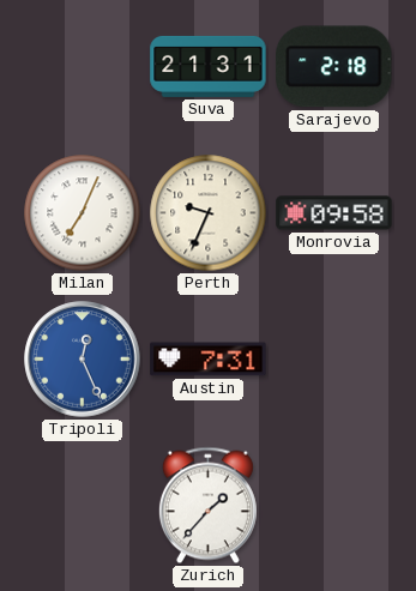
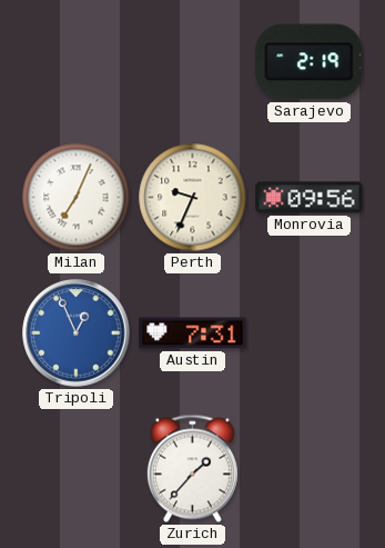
Suva: 21:31 -> none
Sarajevo: 2:18 -> 2:19
Monrovia: 09:58 -> 09:56
Tripoli: 12:26 -> 12:56
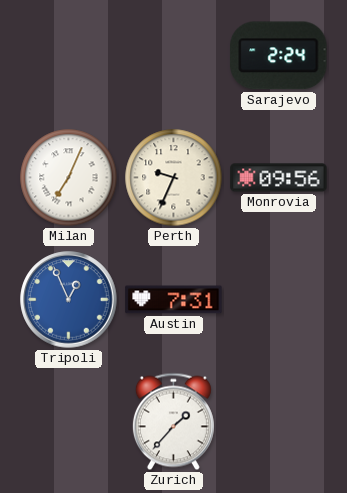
Sarajevo: 2:19 -> 2:24
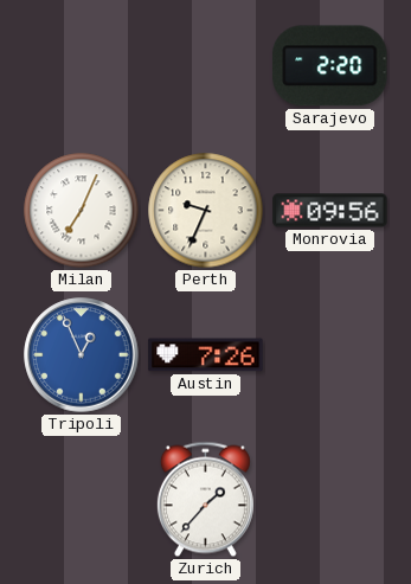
Sarajevo: 2:24 -> 2:20
Austin: 7:31 -> 7:26
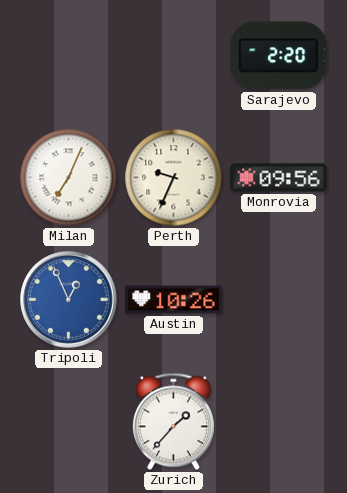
Austin: 7:26 -> 10:26
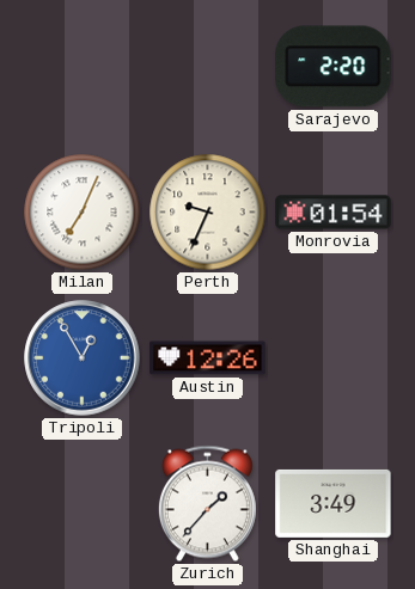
Monrovia: 09:56 -> 01:54
Tripoli: 12:56 -> 12:55
Austin: 10:26 -> 12:26
Shanghai: none -> 3:49
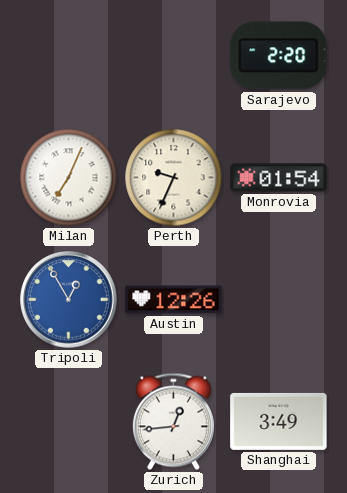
Zurich: 1:37 -> 12:44
